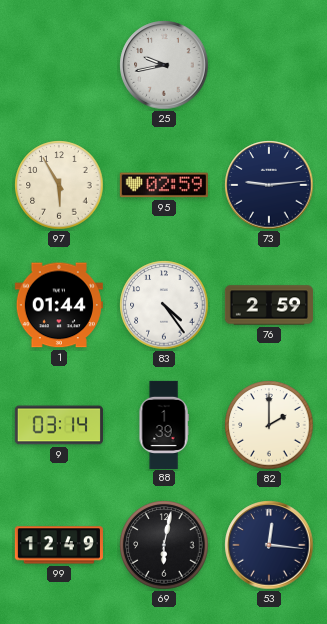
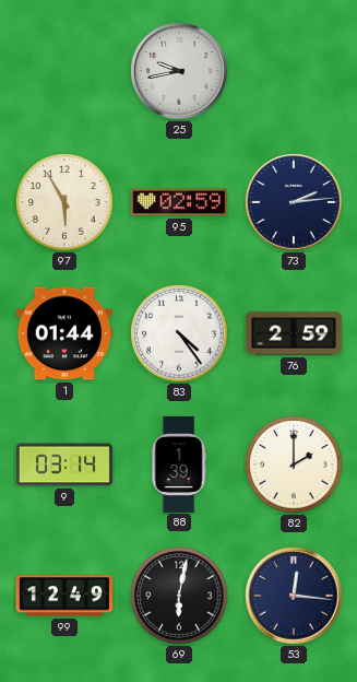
73: 9:14 -> 2:14
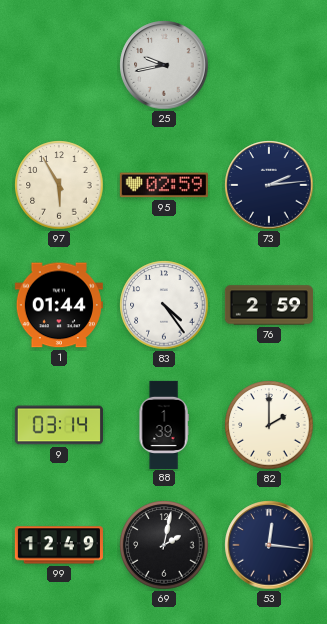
69: 6:02 -> 2:02
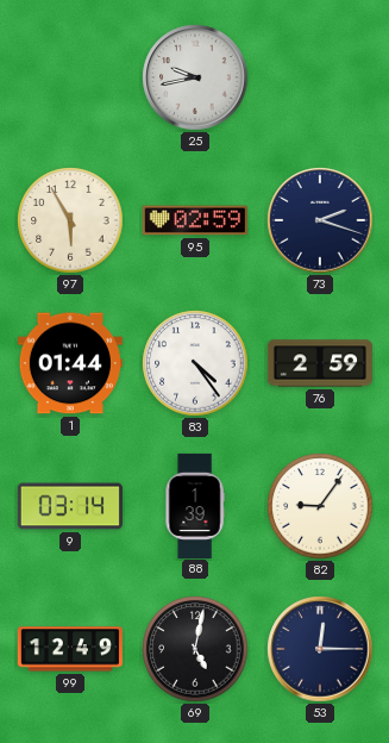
73: 2:14 -> 2:18
82: 2:00 -> 9:06
69: 2:02 -> 5:02
53: 12:16 -> 12:15
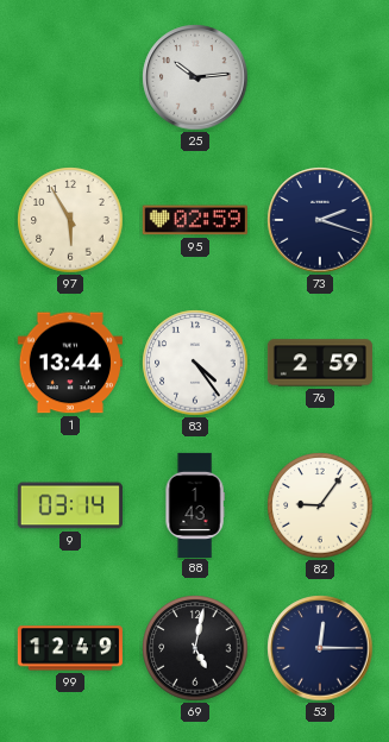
25: 9:43 -> 10:14
1: 01:44 -> 13:44
88: 1:39 -> 1:43
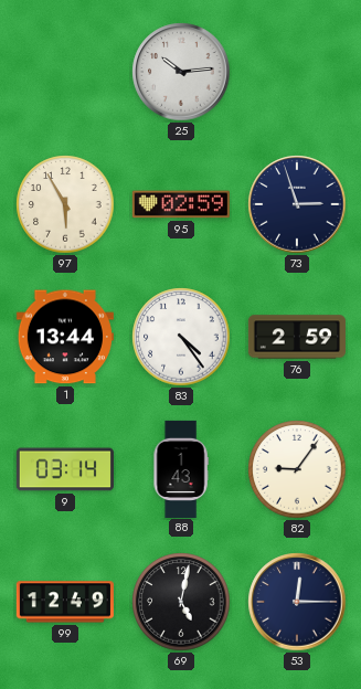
73: 2:18 -> 2:57
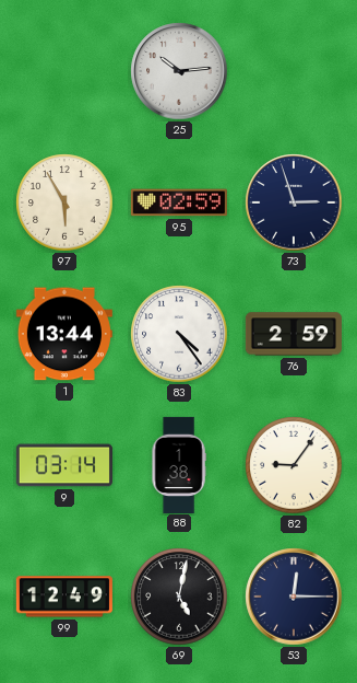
88: 1:43 -> 1:38
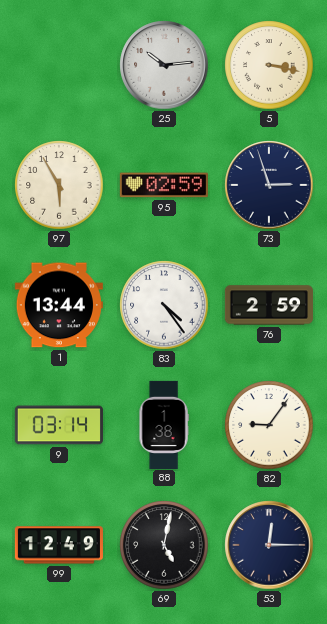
5: none -> 3:17
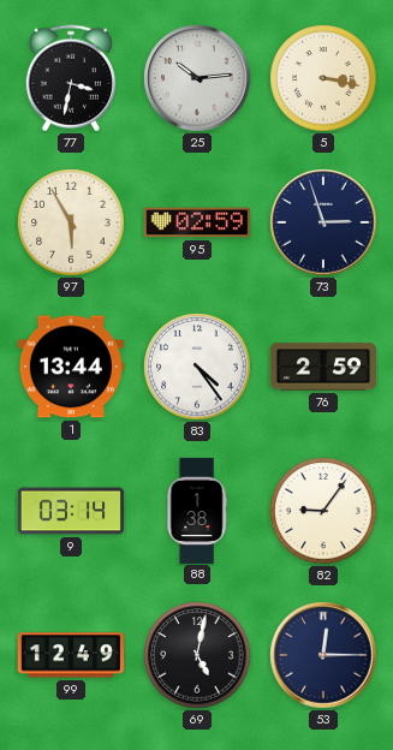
77: none -> 3:32
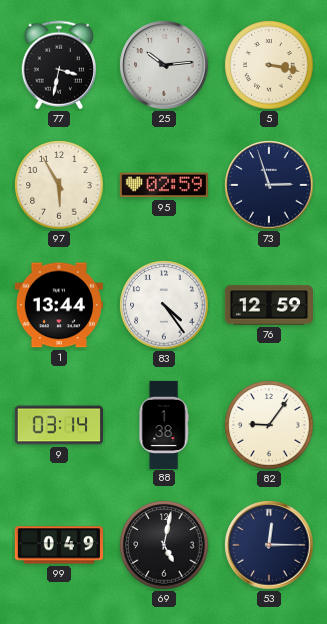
76: 2:59 -> 12:59
99: 12:49 -> 0:49
